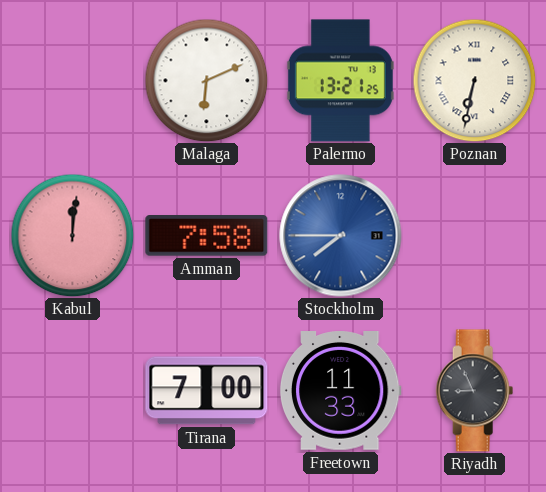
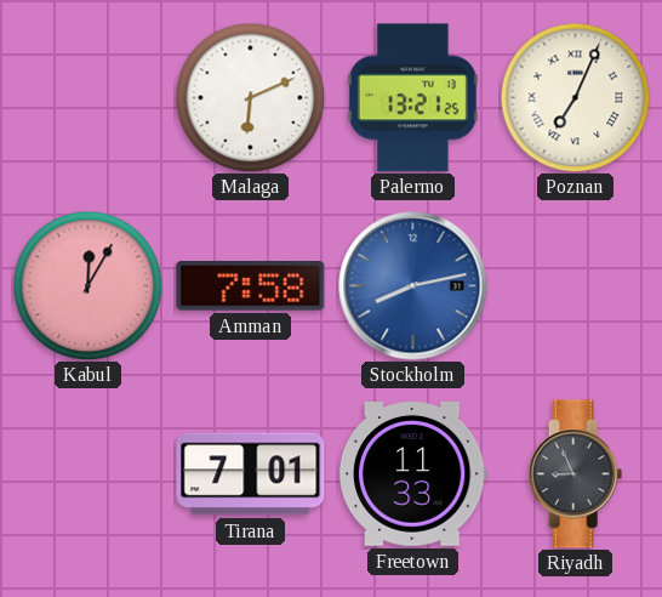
Poznan: 6:32 -> 7:04
Kabul: 12:01 -> 12:05
Stockholm: 7:45 -> 8:13
Tirana: 7:00 -> 7:01
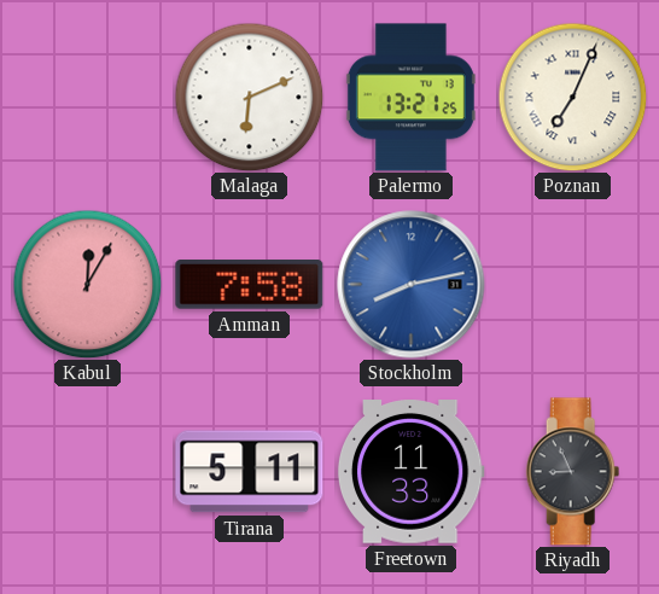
Tirana: 7:01 -> 5:11
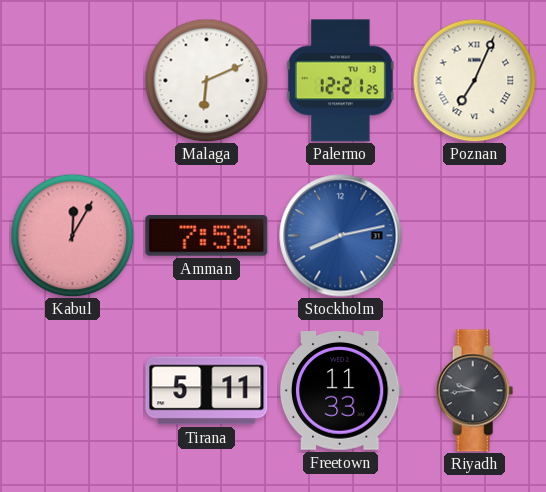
Palermo: 13:21 -> 12:21
Riyadh: 8:56 -> 9:44
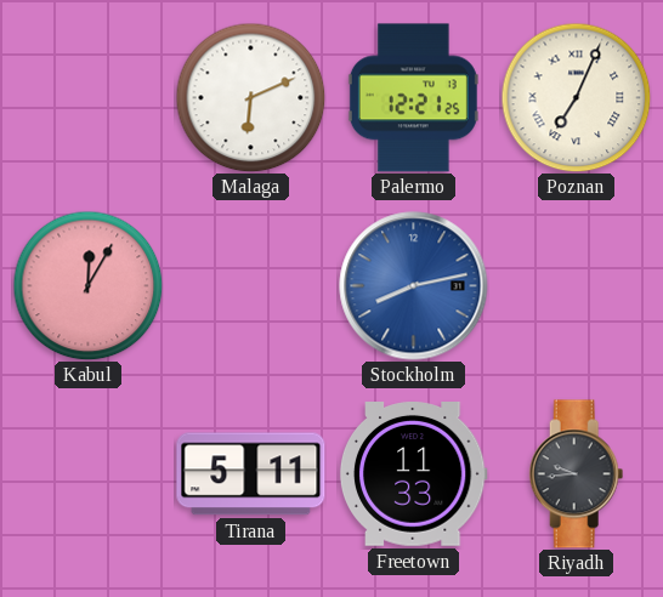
Amman: 7:58 -> none
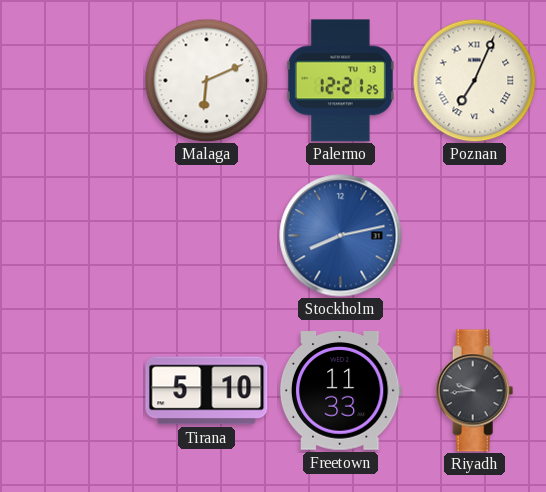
Kabul: 12:05 -> none
Tirana: 5:11 -> 5:10
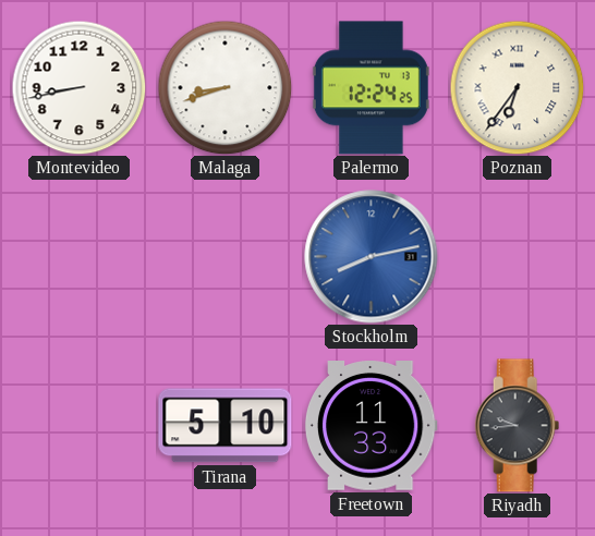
Montevideo: none -> 8:43
Malaga: 6:11 -> 8:42
Palermo: 12:21 -> 12:24
Poznan: 7:04 -> 6:36
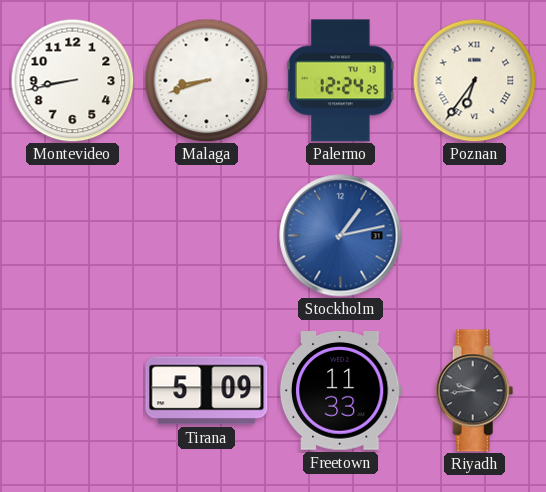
Stockholm: 8:13 -> 1:13
Tirana: 5:10 -> 5:09
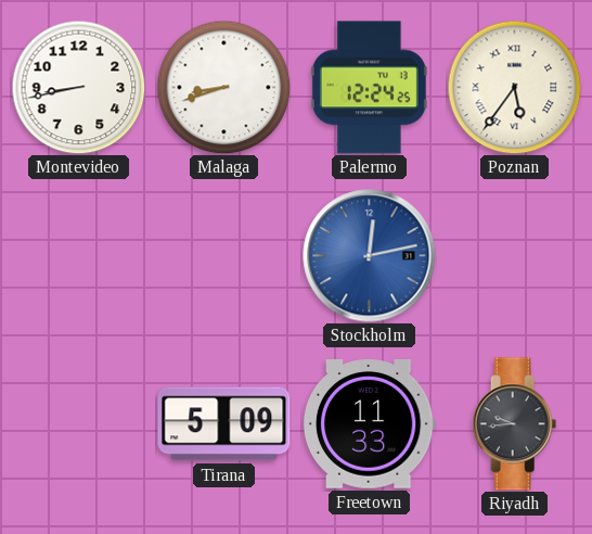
Poznan: 6:36 -> 5:36
Stockholm: 1:13 -> 12:13
